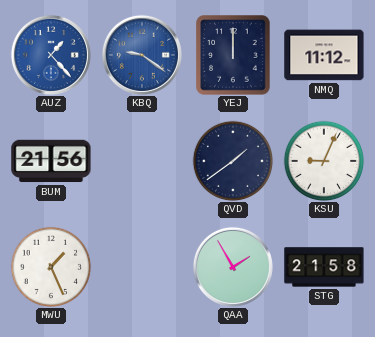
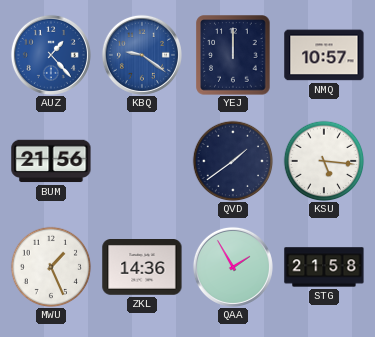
NMQ: 11:12 -> 10:57
KSU: 9:04 -> 5:16
ZKL: none -> 14:36
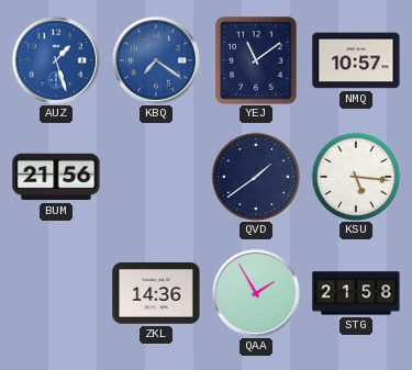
AUZ: 1:23 -> 1:27
KBQ: 9:21 -> 7:21
YEJ: 12:00 -> 11:09
MWU: 1:26 -> none
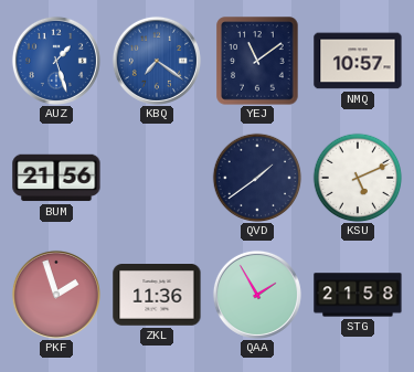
KSU: 5:16 -> 5:11
PKF: none -> 1:57
ZKL: 14:36 -> 11:36
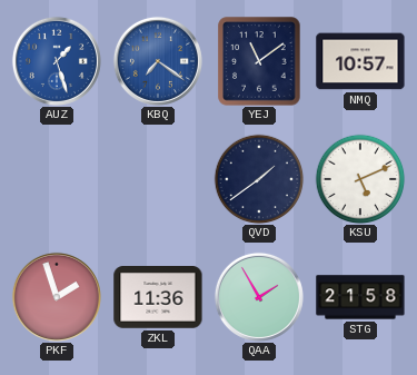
BUM: 21:56 -> none
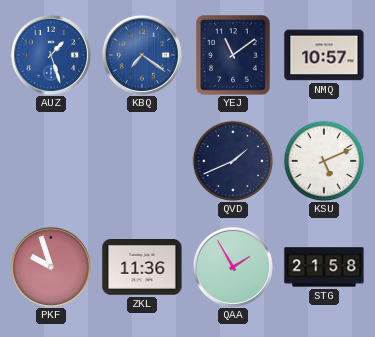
QVD: 1:39 -> 1:41
PKF: 1:57 -> 9:57
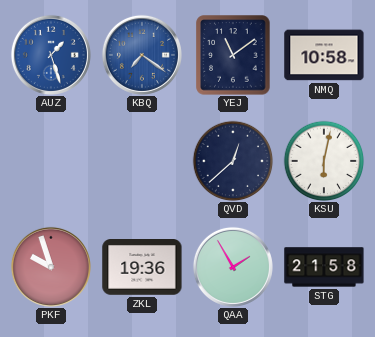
NMQ: 10:57 -> 10:58
QVD: 1:41 -> 12:38
KSU: 5:11 -> 6:02
ZKL: 11:36 -> 19:36
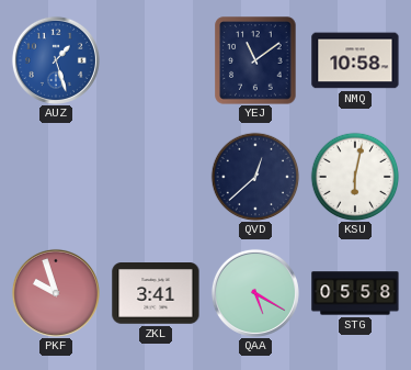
KBQ: 7:21 -> none
ZKL: 19:36 -> 3:41
QAA: 1:55 -> 5:20
STG: 21:58 -> 05:58
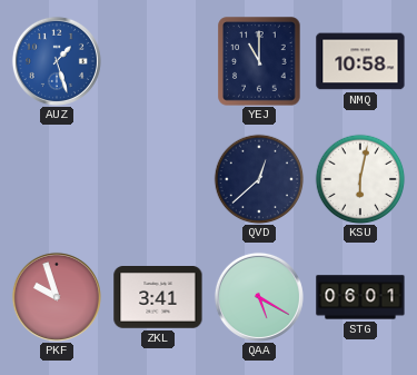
YEJ: 11:09 -> 11:00
STG: 05:58 -> 06:01
